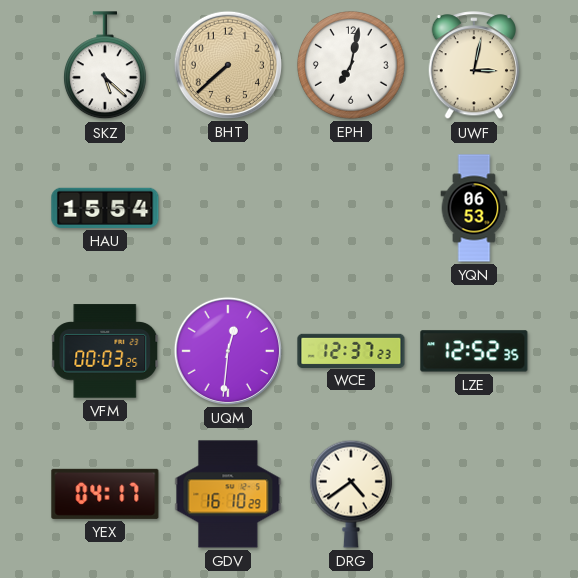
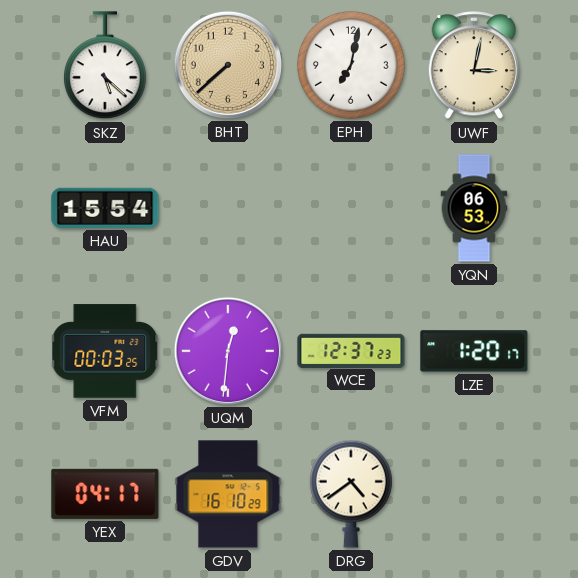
LZE: 12:52 -> 1:20
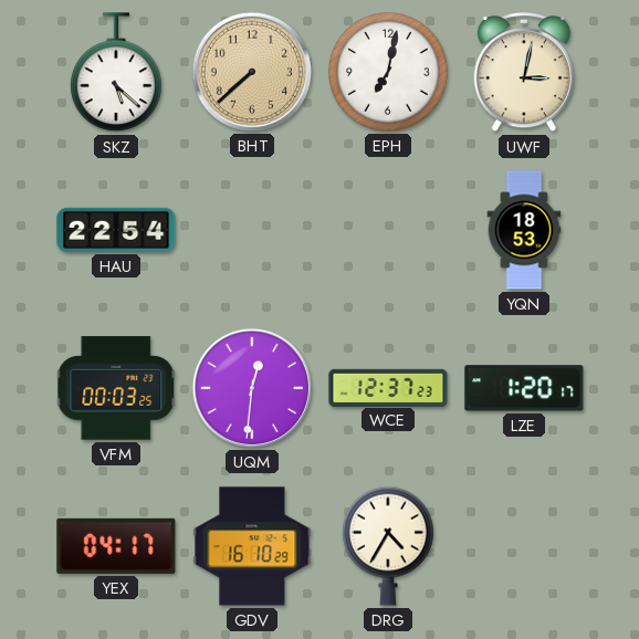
HAU: 15:54 -> 22:54
YQN: 06:53 -> 18:53
DRG: 4:39 -> 4:35
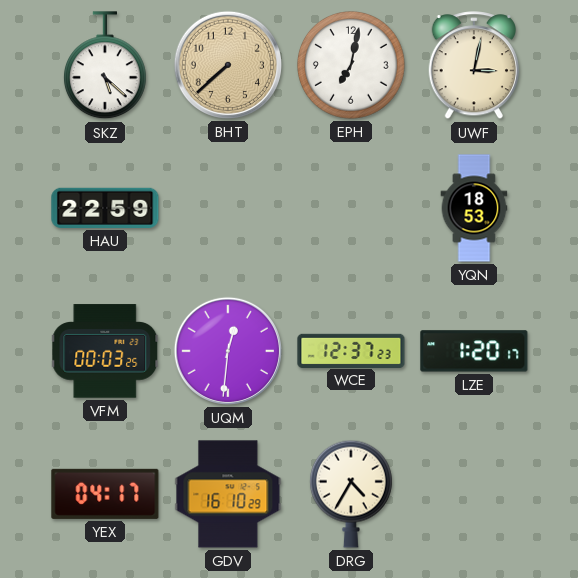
HAU: 22:54 -> 22:59
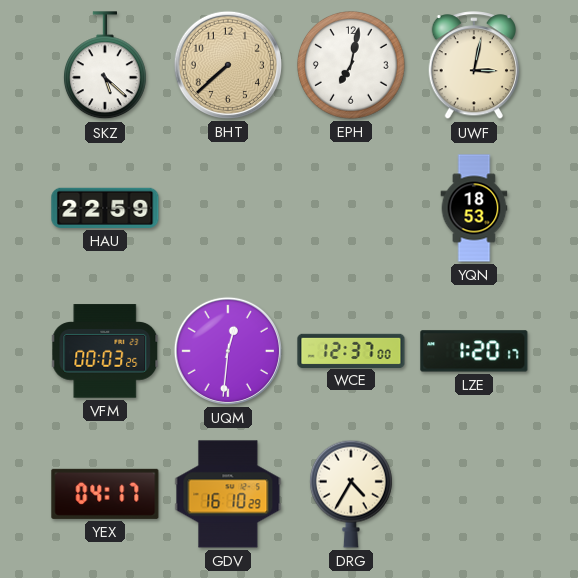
WCE: 12:37:23 -> 12:37:00
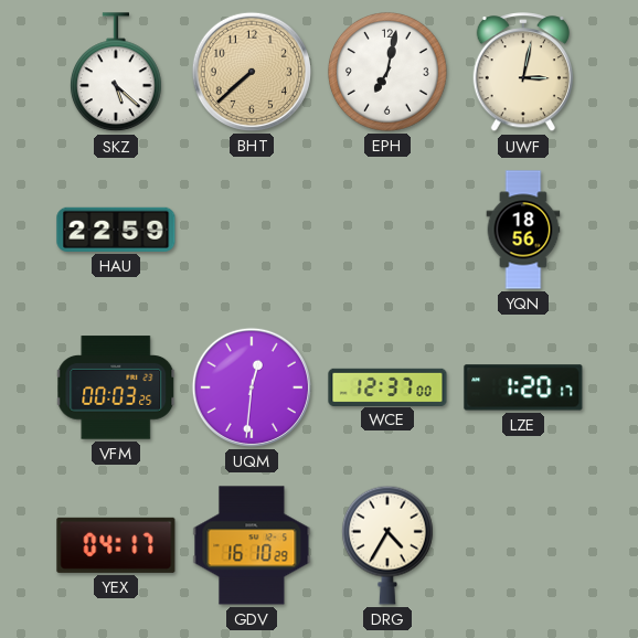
YQN: 18:53 -> 18:56
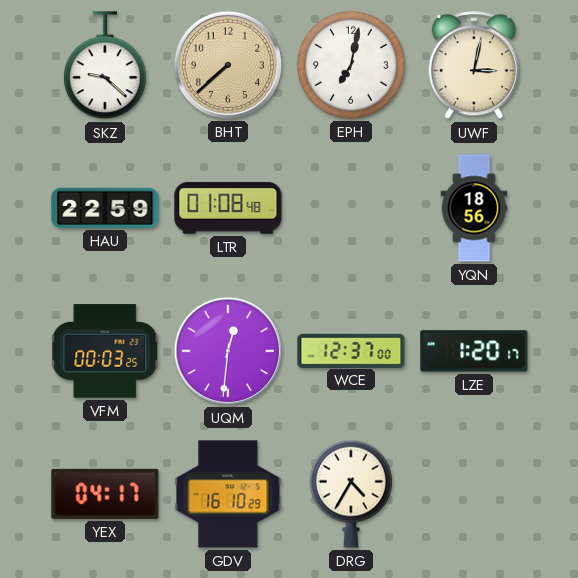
SKZ: 5:22 -> 9:22
LTR: none -> 01:08
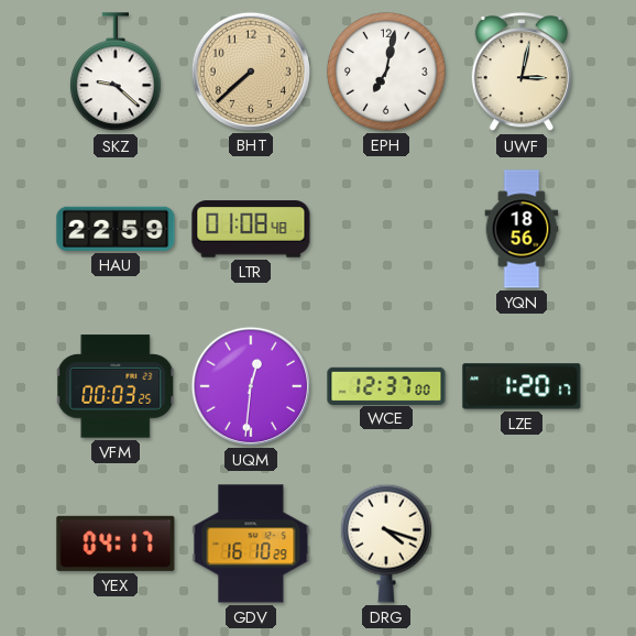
DRG: 4:35 -> 4:18
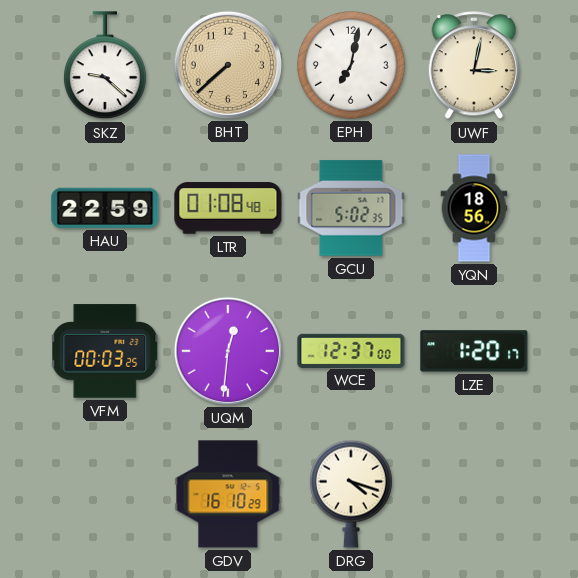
GCU: none -> 5:02
YEX: 04:17 -> none
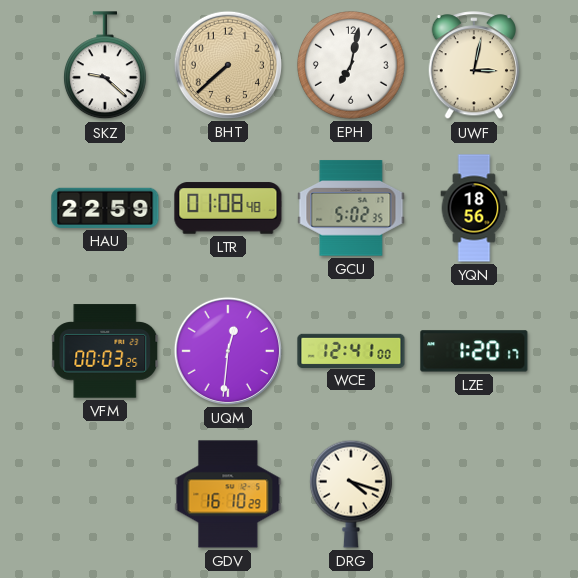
WCE: 12:37 -> 12:41
